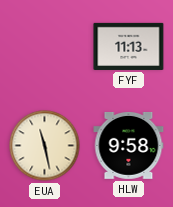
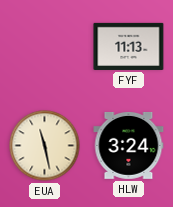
HLW: 9:58 -> 3:24
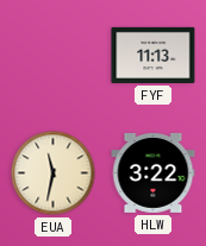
EUA: 11:28 -> 11:32
HLW: 3:24 -> 3:22
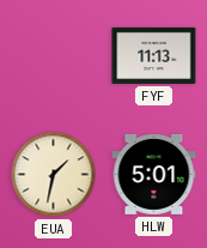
EUA: 11:32 -> 1:32
HLW: 3:22 -> 5:01
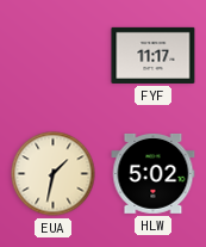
FYF: 11:13 -> 11:17
HLW: 5:01 -> 5:02
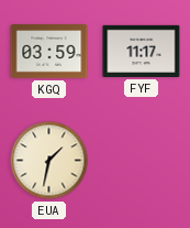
KGQ: none -> 03:59
HLW: 5:02 -> none
